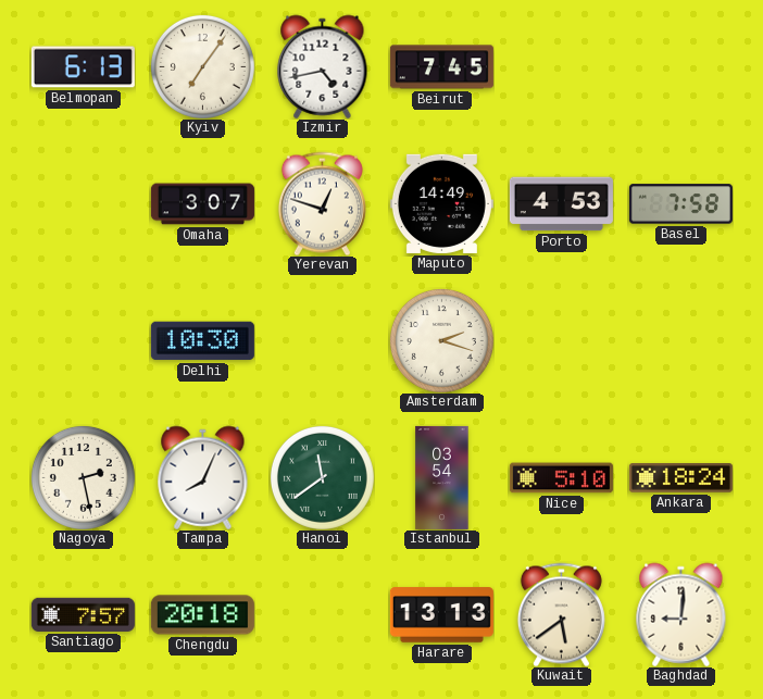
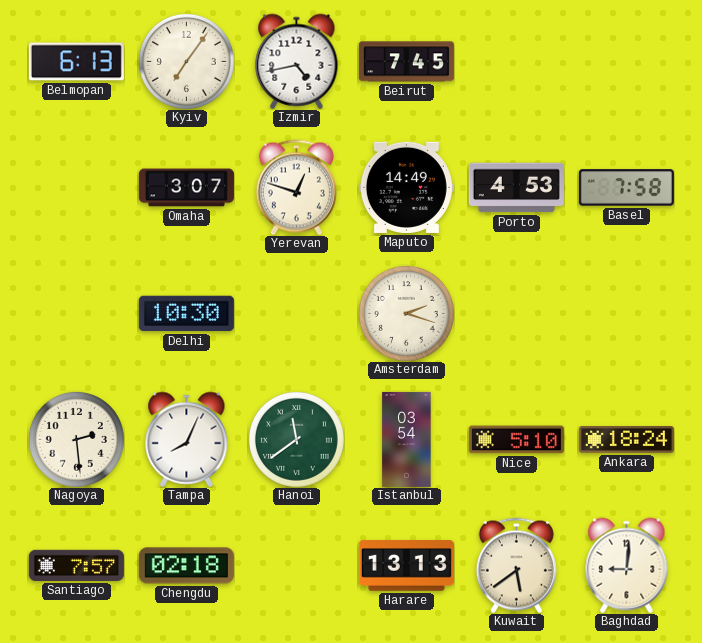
Nagoya: 2:28 -> 2:29
Chengdu: 20:18 -> 02:18
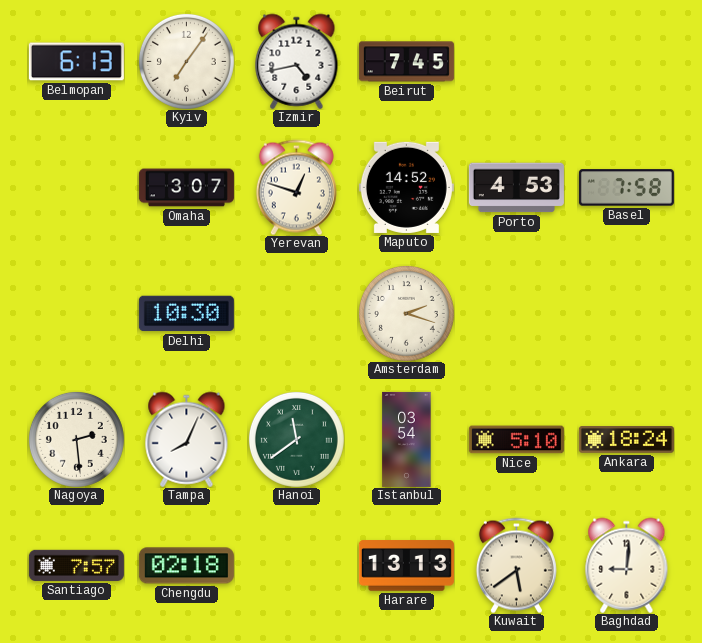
Maputo: 14:49 -> 14:52
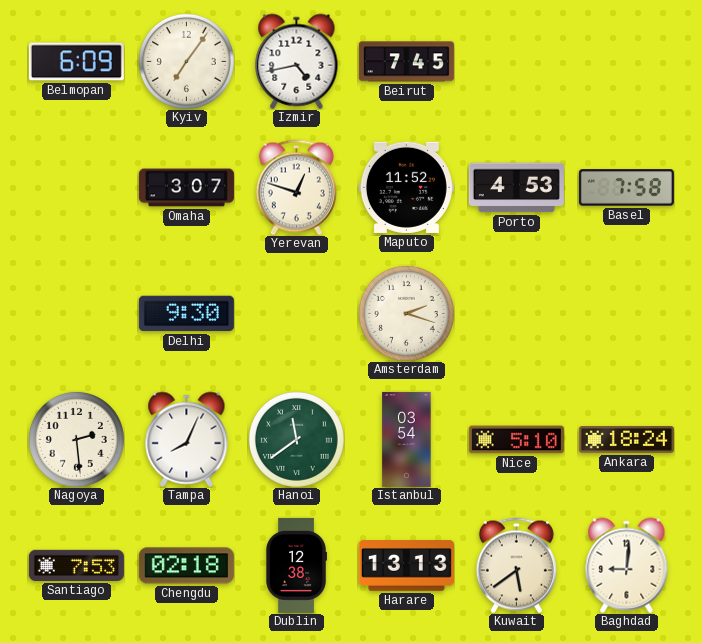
Belmopan: 6:13 -> 6:09
Maputo: 14:52 -> 11:52
Delhi: 10:30 -> 9:30
Santiago: 7:57 -> 7:53
Dublin: none -> 12:38
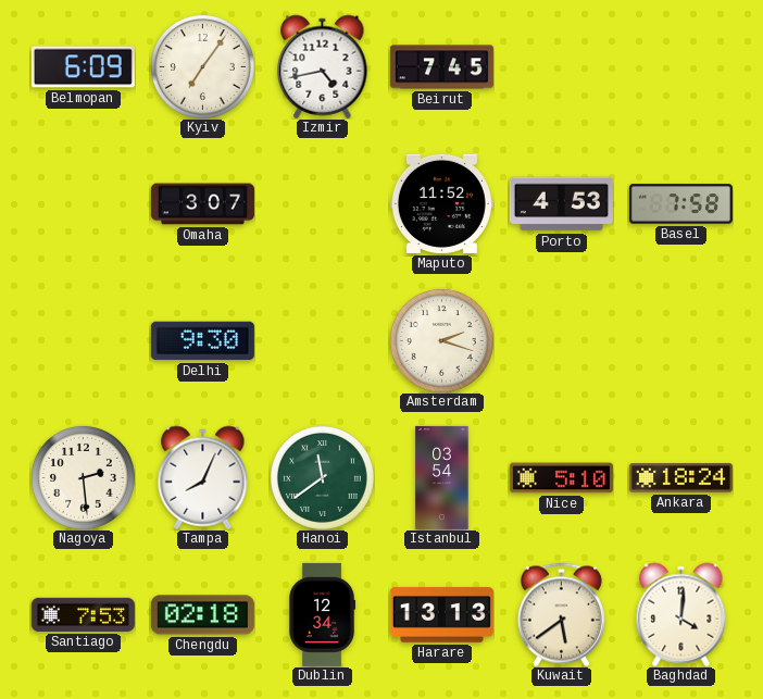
Yerevan: 12:48 -> none
Dublin: 12:38 -> 12:34
Baghdad: 9:01 -> 4:01
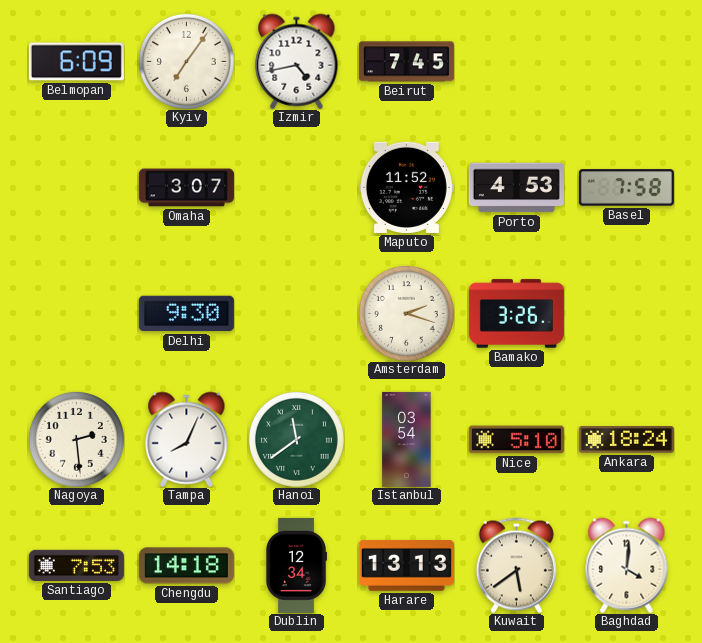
Bamako: none -> 3:26
Chengdu: 02:18 -> 14:18
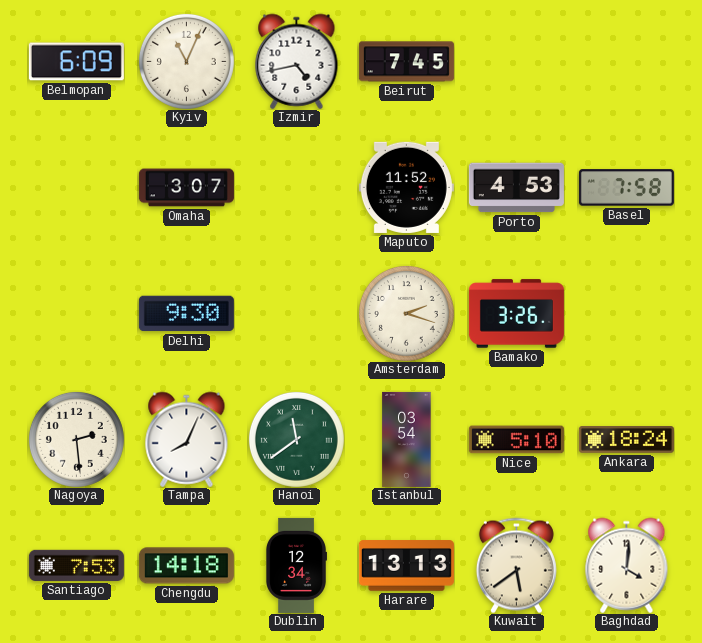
Kyiv: 7:06 -> 11:04
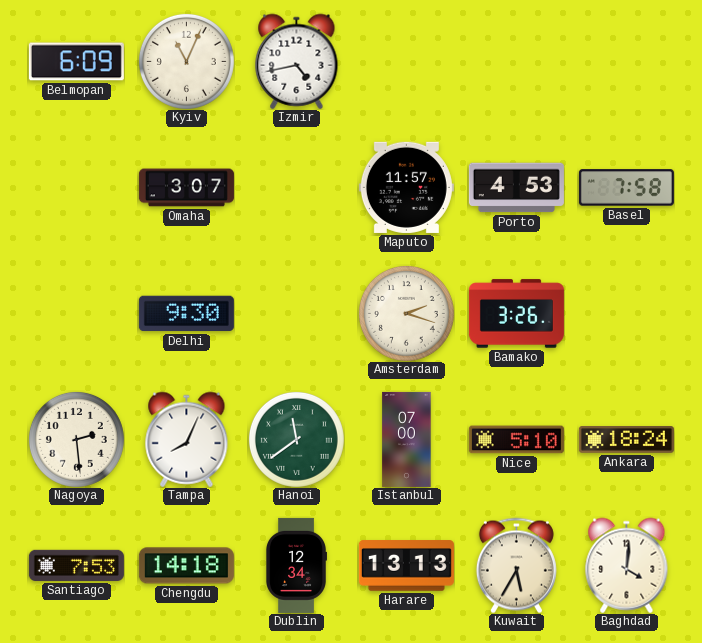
Beirut: 7:45 -> none
Maputo: 11:52 -> 11:57
Istanbul: 03:54 -> 07:00
Kuwait: 5:39 -> 5:35
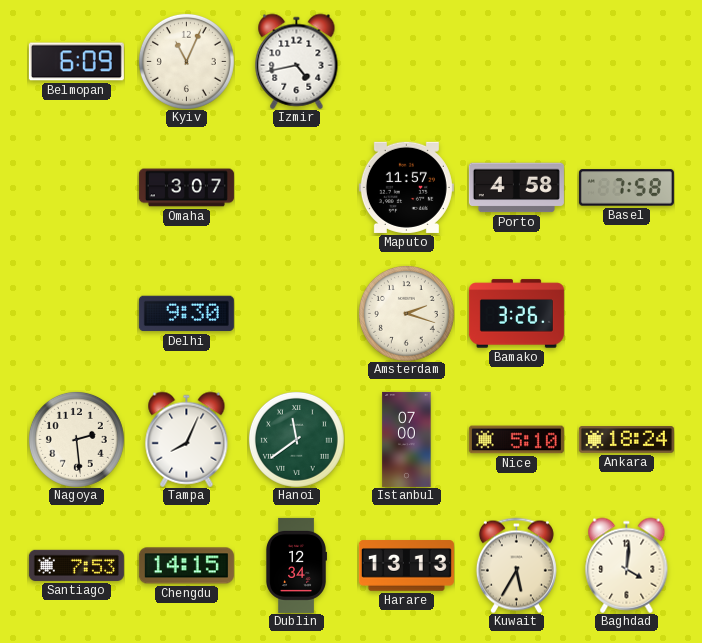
Porto: 4:53 -> 4:58
Chengdu: 14:18 -> 14:15
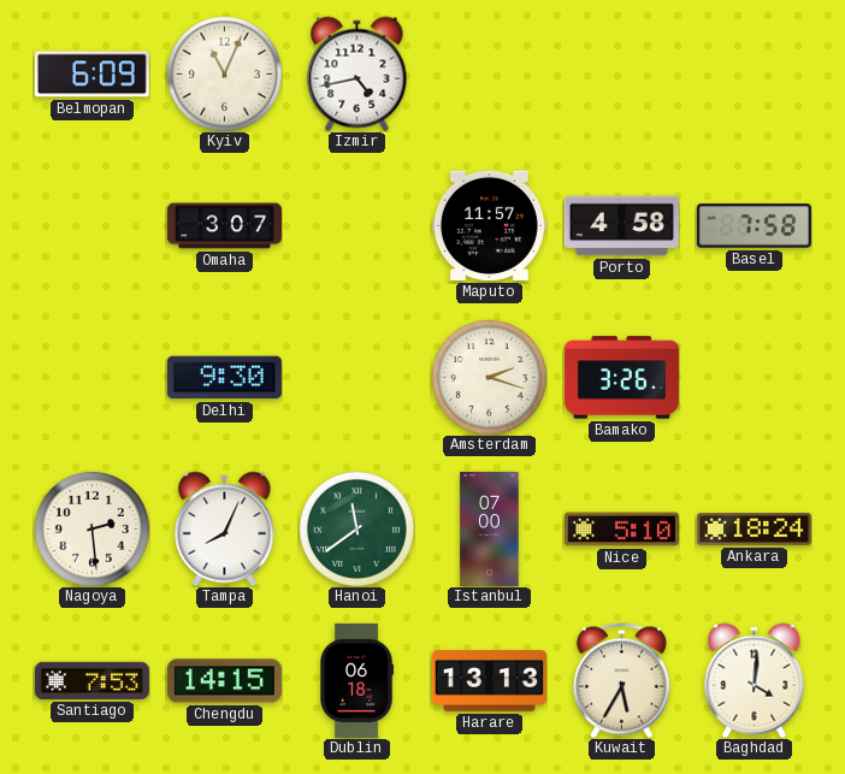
Dublin: 12:34 -> 06:18
